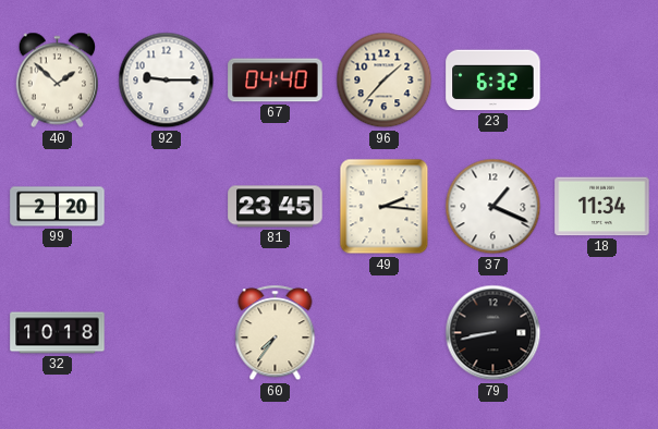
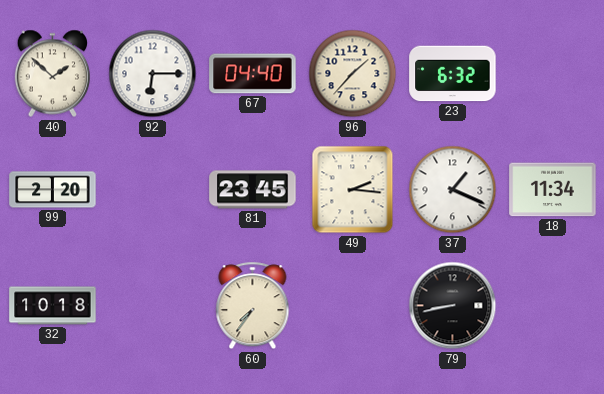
92: 9:15 -> 6:15
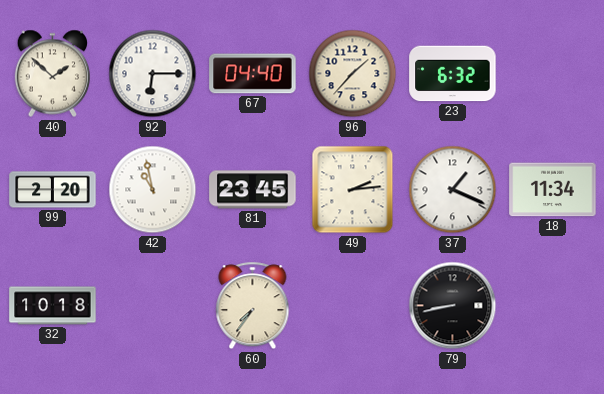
42: none -> 10:58
49: 2:16 -> 2:14
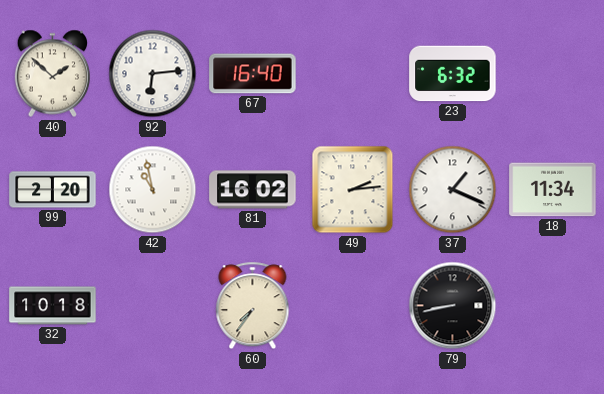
92: 6:15 -> 6:14
67: 04:40 -> 16:40
96: 1:37 -> none
81: 23:45 -> 16:02
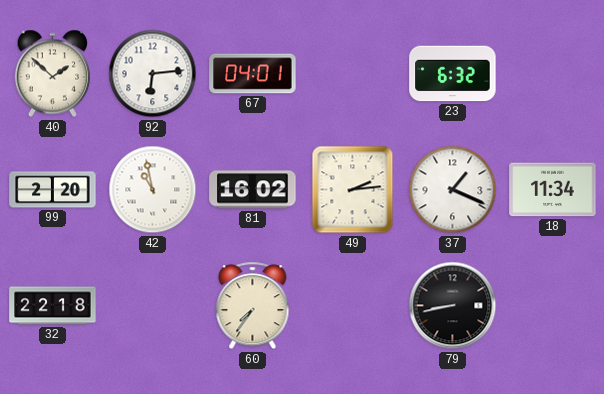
67: 16:40 -> 04:01
32: 10:18 -> 22:18
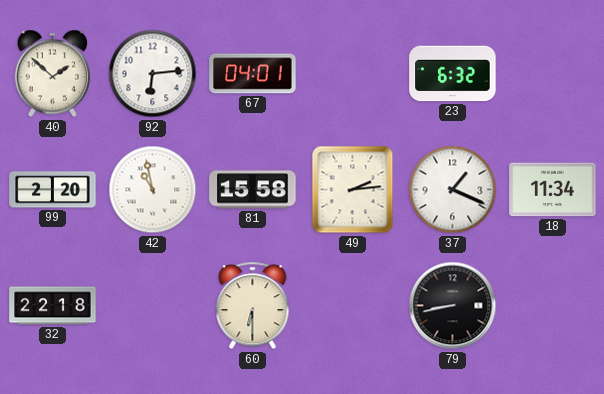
81: 16:02 -> 15:58
60: 7:36 -> 6:30
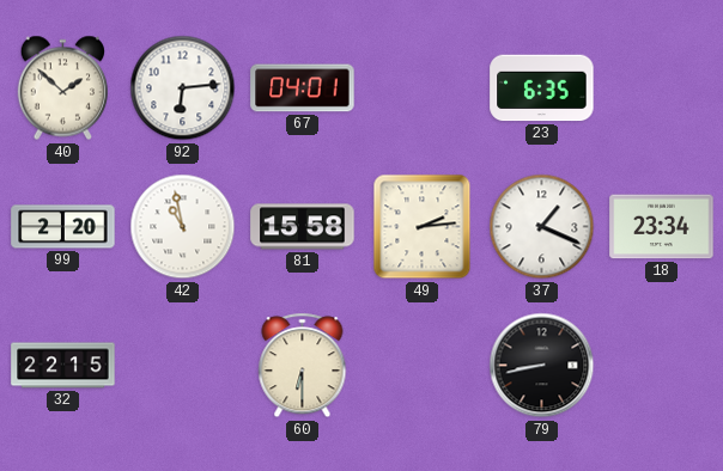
23: 6:32 -> 6:35
18: 11:34 -> 23:34
32: 22:18 -> 22:15
